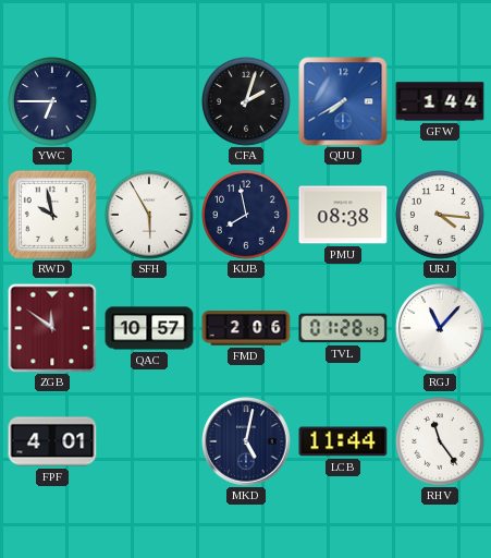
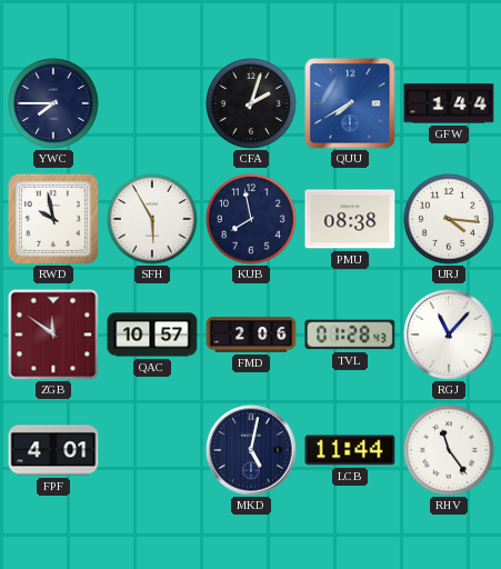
YWC: 6:45 -> 7:45
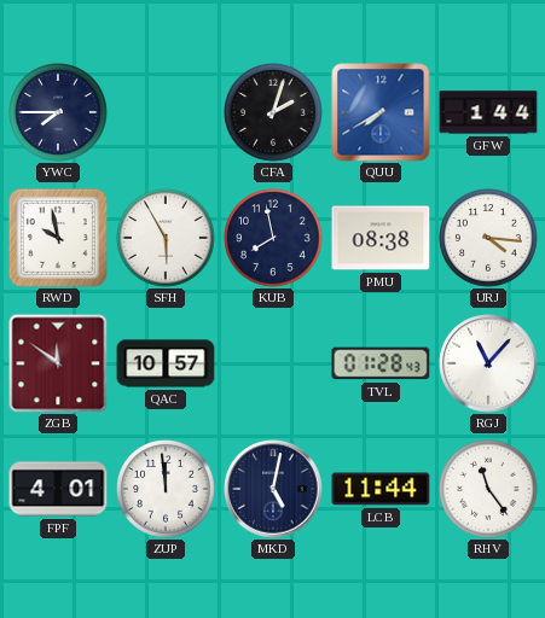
FMD: 2:06 -> none
ZUP: none -> 11:59
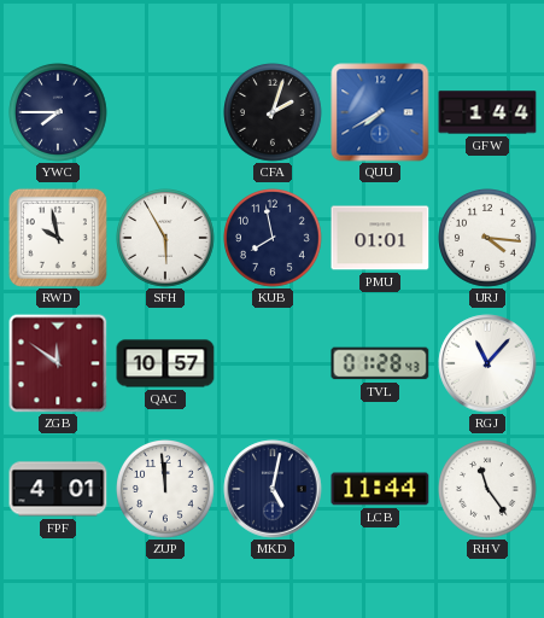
PMU: 08:38 -> 01:01
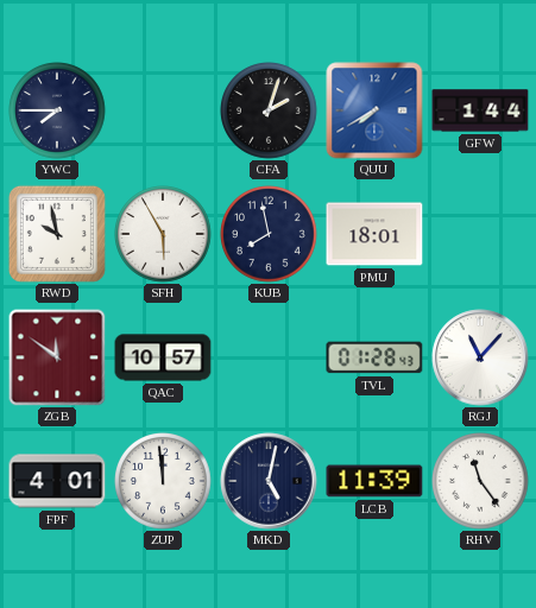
PMU: 01:01 -> 18:01
URJ: 4:16 -> none
LCB: 11:44 -> 11:39
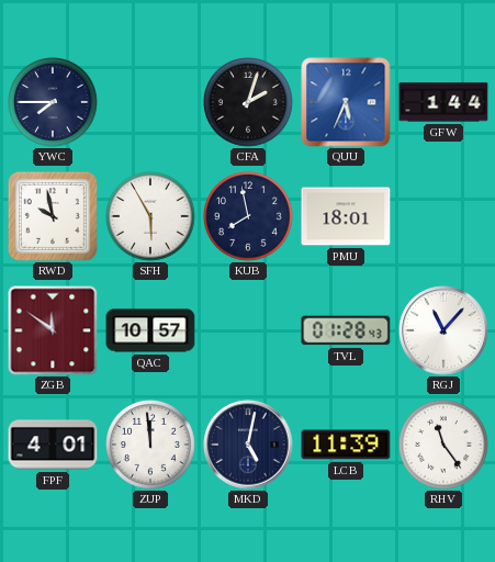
QUU: 7:40 -> 5:34
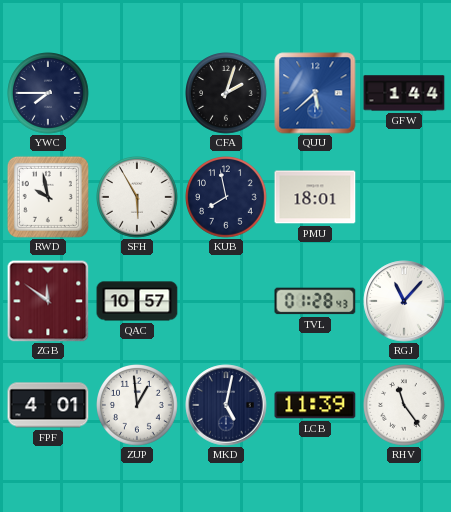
QUU: 5:34 -> 5:38
ZUP: 11:59 -> 12:59
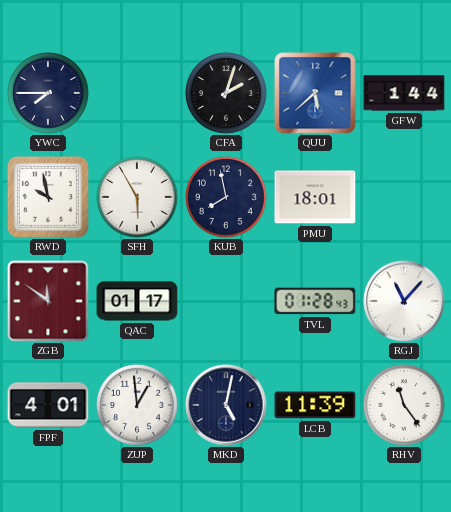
QAC: 10:57 -> 01:17
